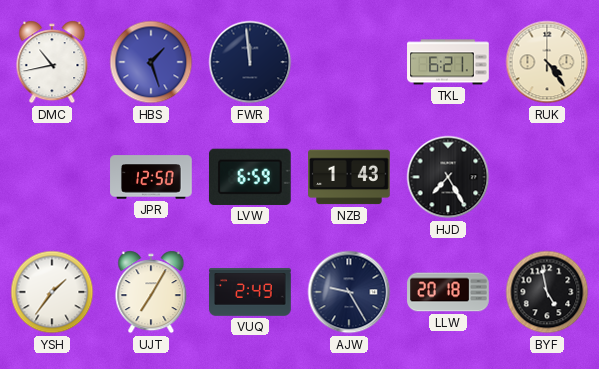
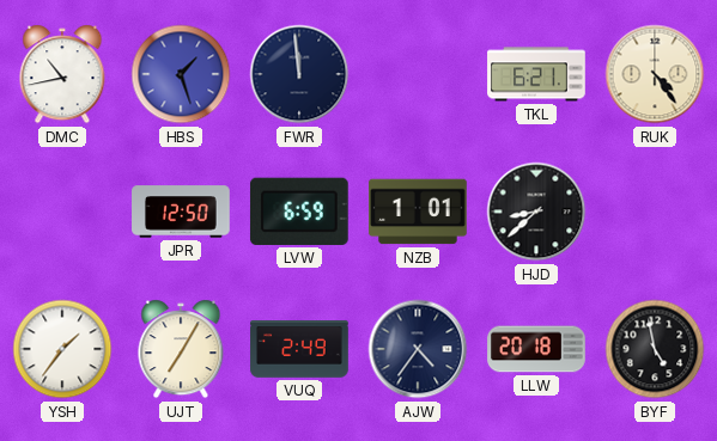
NZB: 1:43 -> 1:01
HJD: 7:25 -> 8:38
AJW: 9:25 -> 4:36
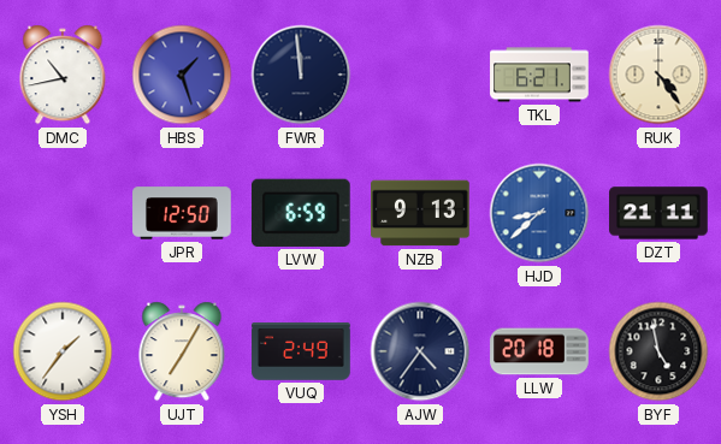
NZB: 1:01 -> 9:13
HJD dial: black -> blue
DZT: none -> 21:11
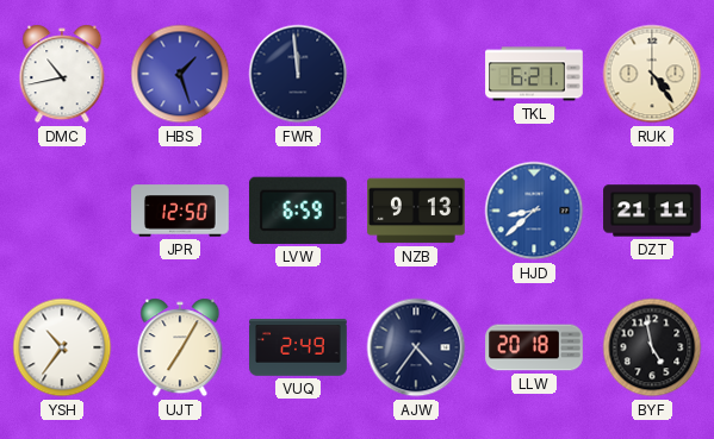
YSH: 1:36 -> 10:36
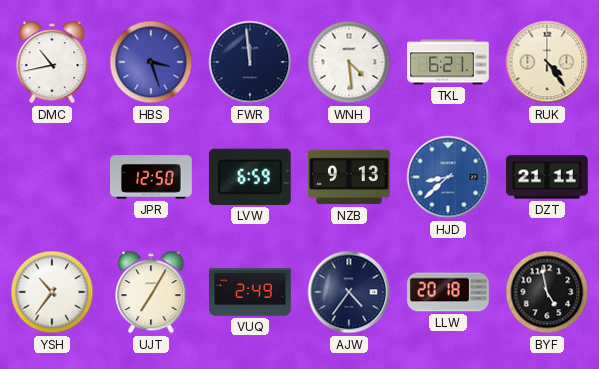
HBS: 1:27 -> 3:27
WNH: none -> 4:29
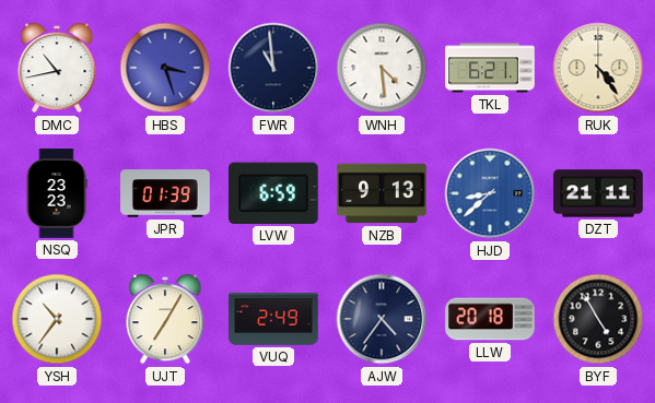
FWR: 11:59 -> 10:59
NSQ: none -> 23:23
JPR: 12:50 -> 01:39
BYF: 4:58 -> 4:55
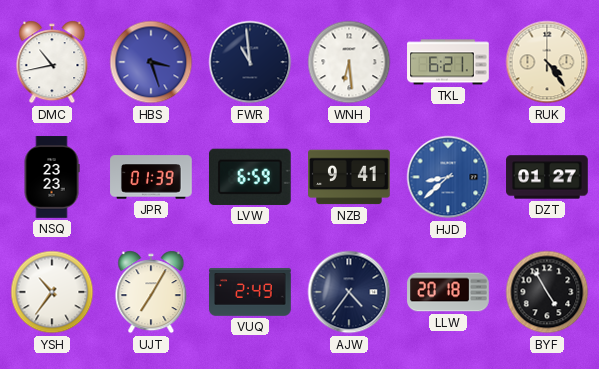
WNH: 4:29 -> 6:29
NZB: 9:13 -> 9:41
DZT: 21:11 -> 01:27
